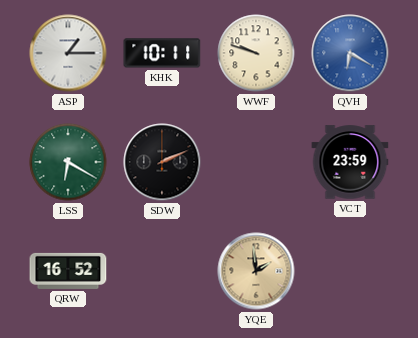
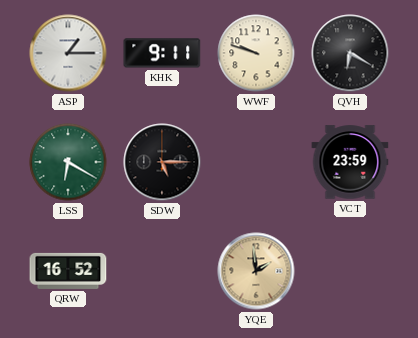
KHK: 10:11 -> 9:11
QVH dial: blue -> black
SDW: 2:11 -> 5:15
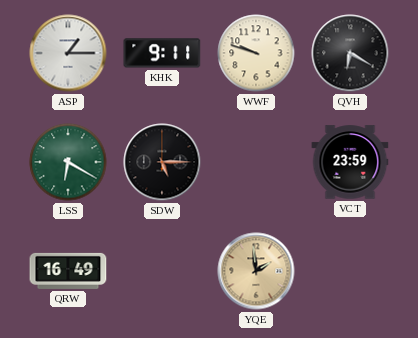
QRW: 16:52 -> 16:49
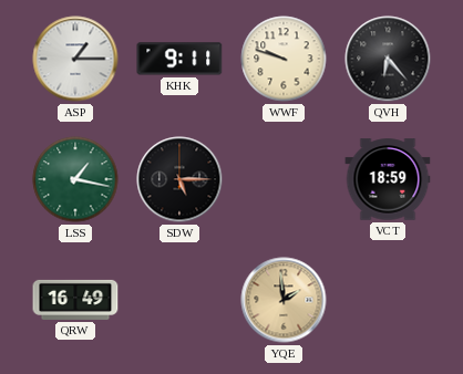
QVH: 6:20 -> 6:23
LSS: 6:20 -> 1:17
VCT: 23:59 -> 18:59
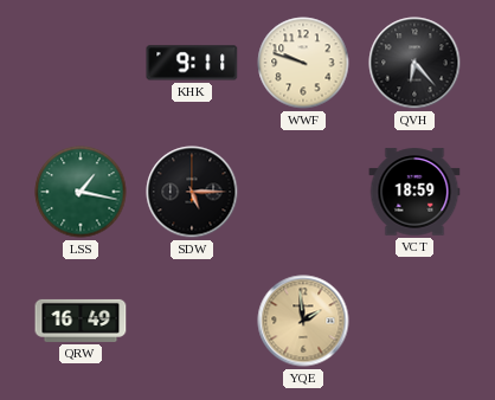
ASP: 1:15 -> none
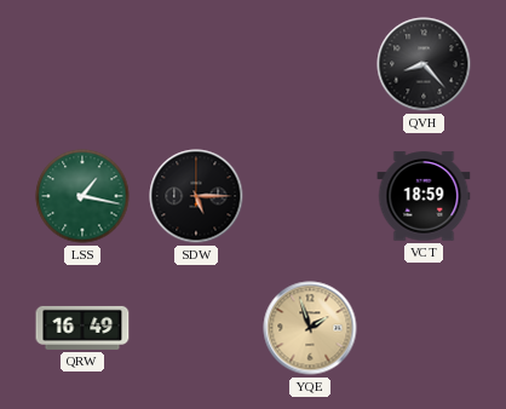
KHK: 9:11 -> none
WWF: 9:48 -> none
QVH: 6:23 -> 8:23
YQE: 1:59 -> 1:57
